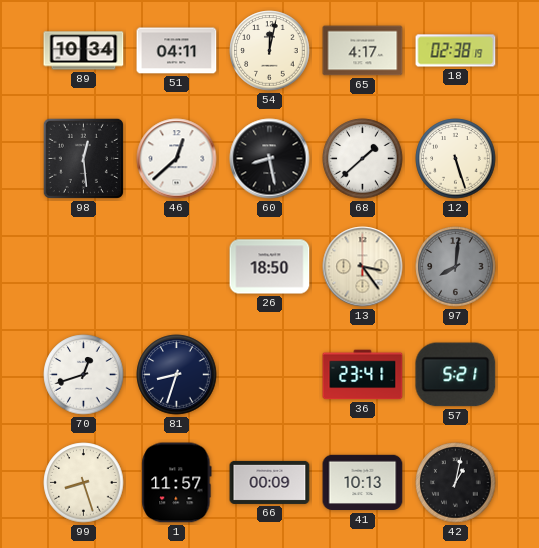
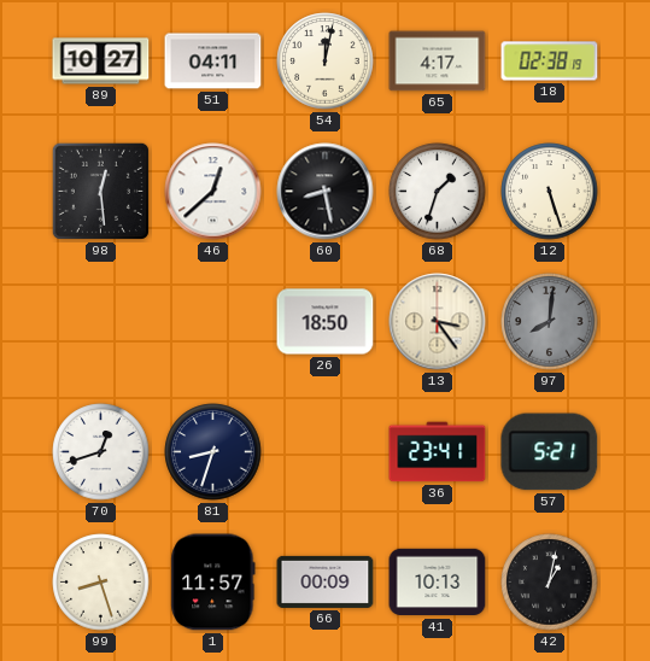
89: 10:34 -> 10:27
68: 1:38 -> 1:33
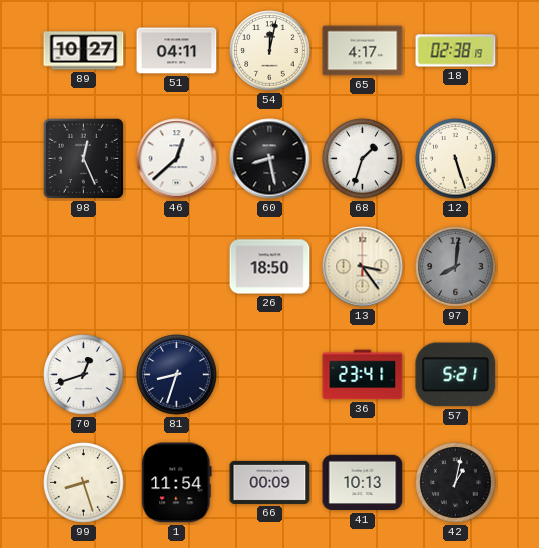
98: 12:29 -> 12:26
1: 11:57 -> 11:54
